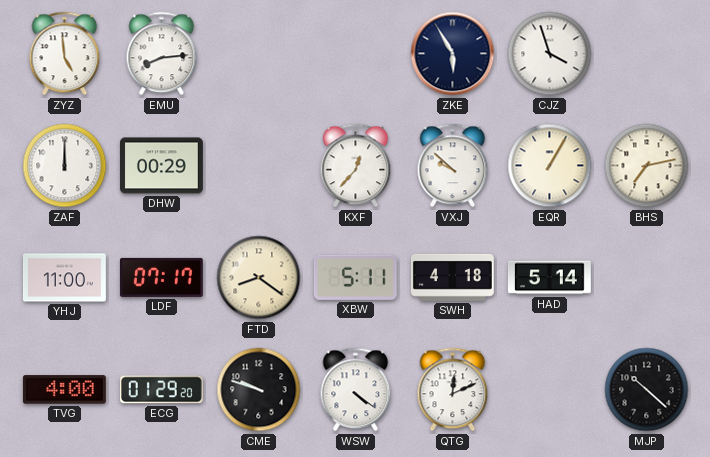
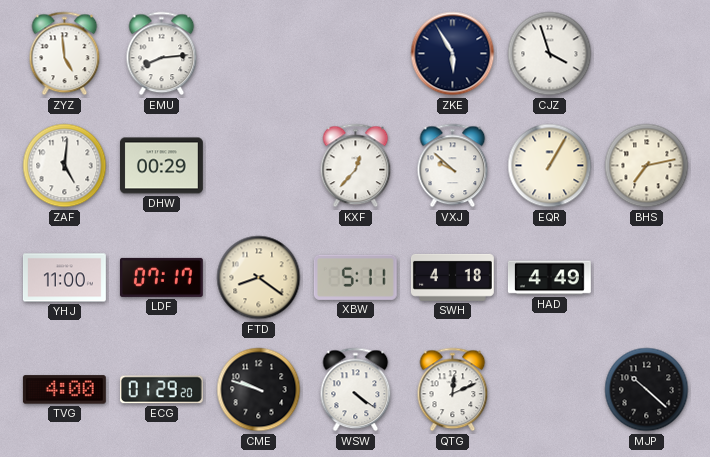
ZAF: 12:00 -> 5:01
HAD: 5:14 -> 4:49
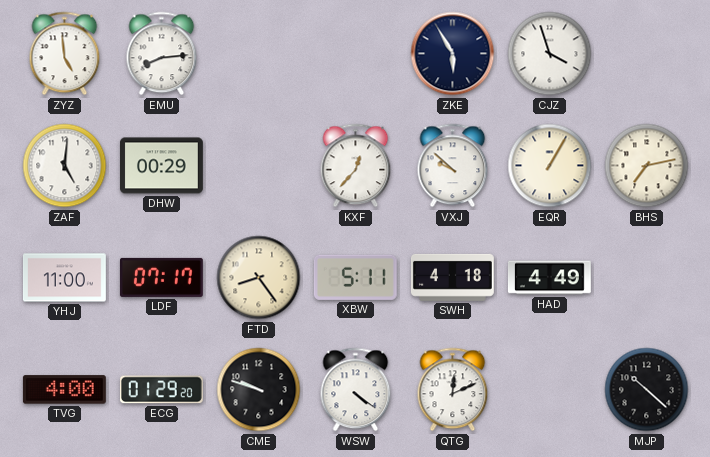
FTD: 8:21 -> 8:24
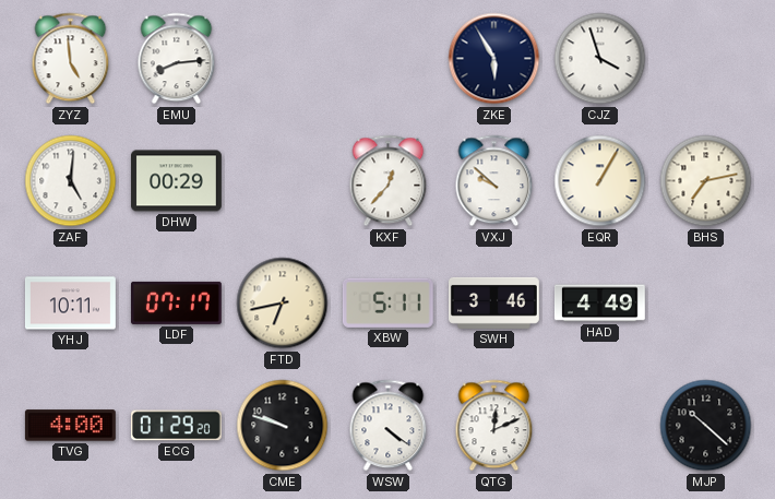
YHJ: 11:00 -> 10:11
FTD: 8:24 -> 6:43
SWH: 4:18 -> 3:46
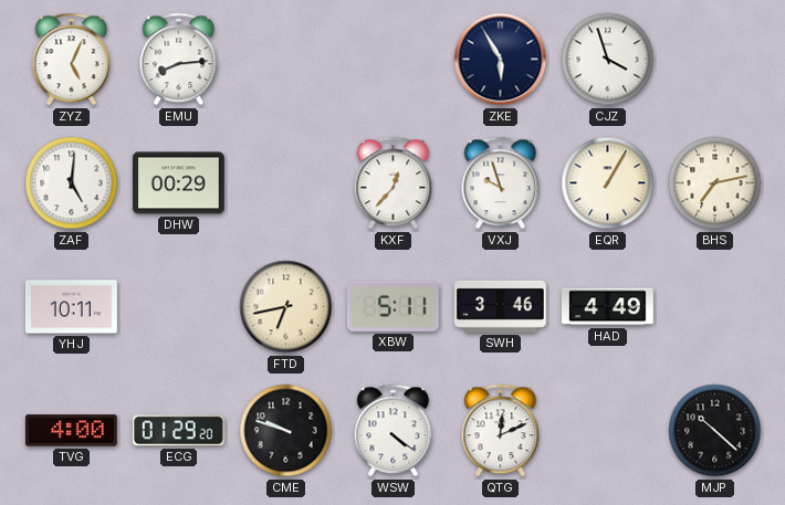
ZYZ: 4:59 -> 5:04
VXJ: 9:52 -> 9:57
LDF: 07:17 -> none
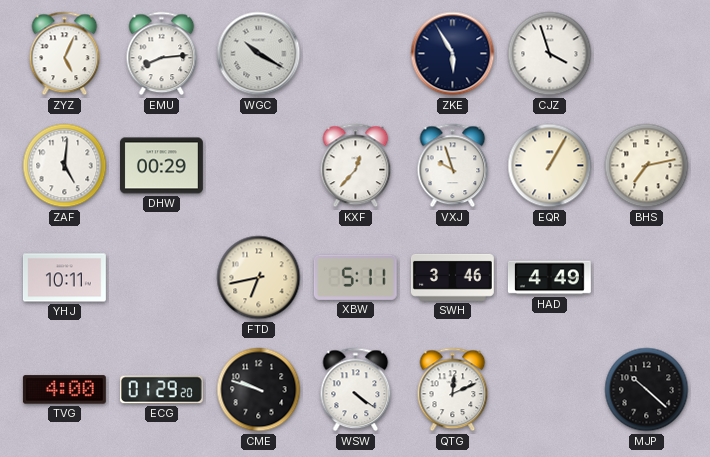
WGC: none -> 10:20
